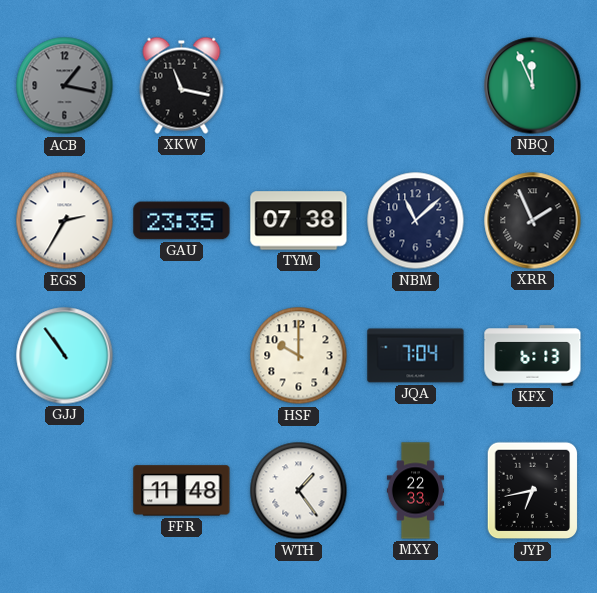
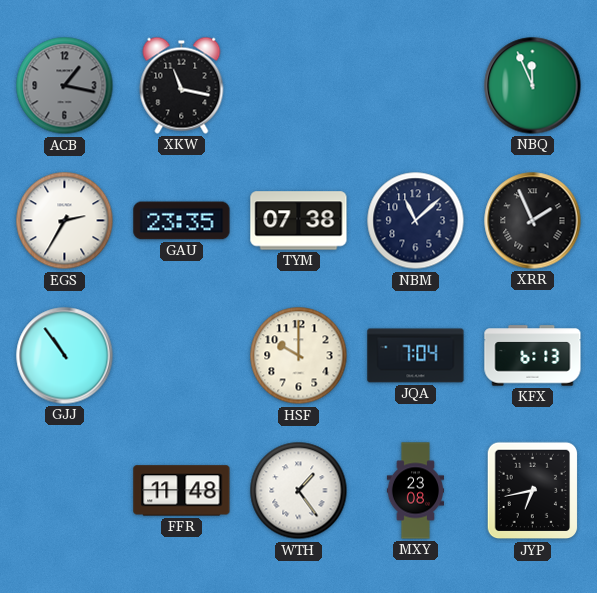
MXY: 22:33 -> 23:08
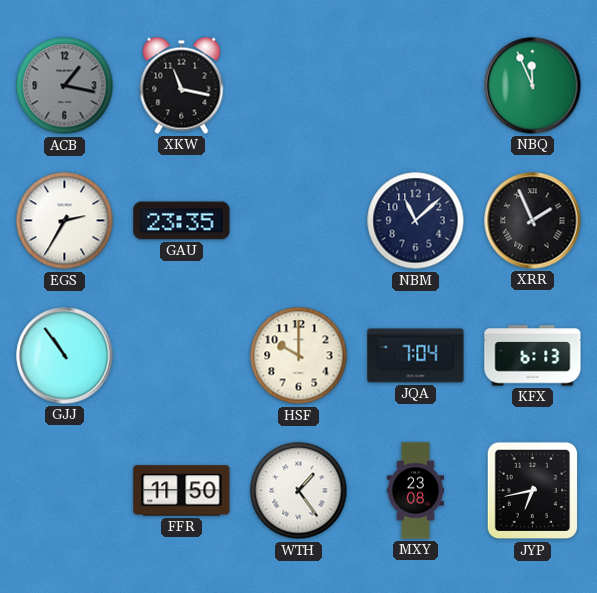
TYM: 07:38 -> none
FFR: 11:48 -> 11:50
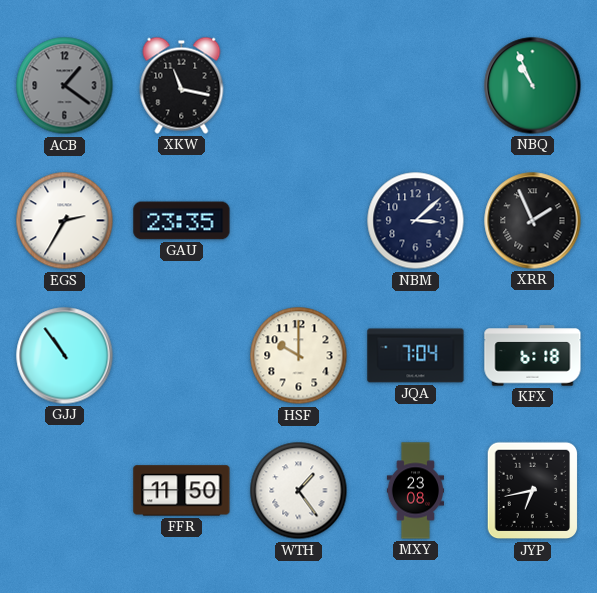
ACB: 1:17 -> 1:21
NBQ: 11:56 -> 10:56
NBM: 11:08 -> 3:08
KFX: 6:13 -> 6:18
